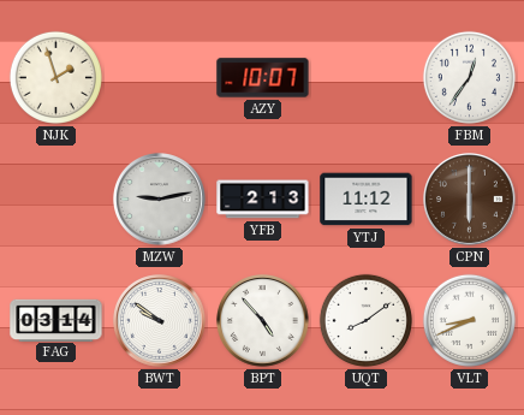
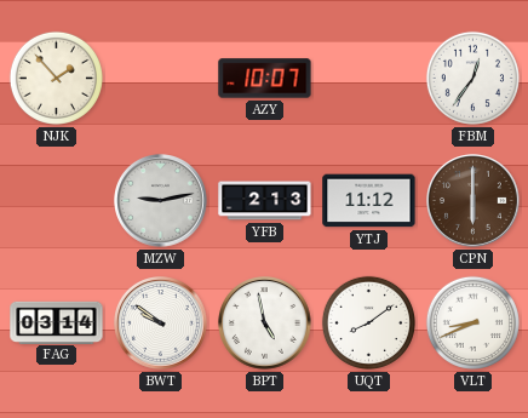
NJK: 1:57 -> 1:53
BPT: 4:53 -> 4:58
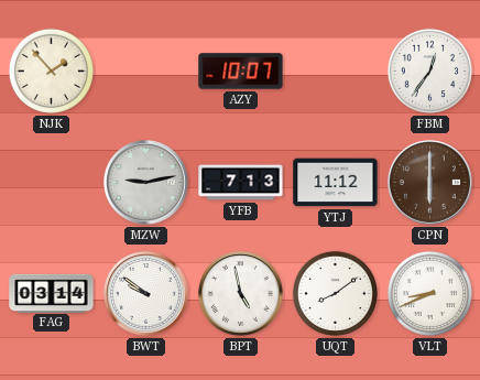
YFB: 2:13 -> 7:13
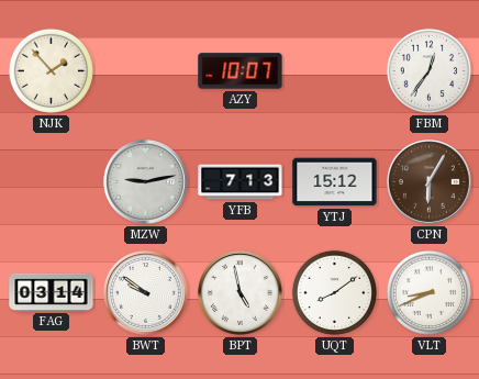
YTJ: 11:12 -> 15:12
CPN: 6:00 -> 6:05
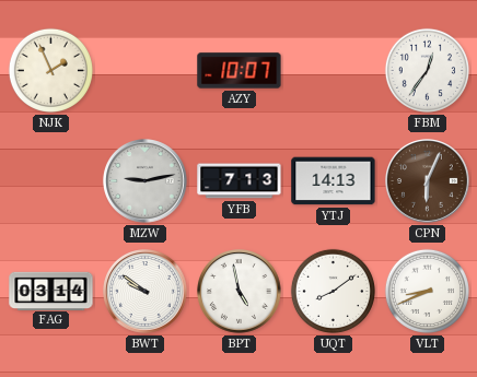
NJK: 1:53 -> 1:56
YTJ: 15:12 -> 14:13
CPN: 6:05 -> 6:04
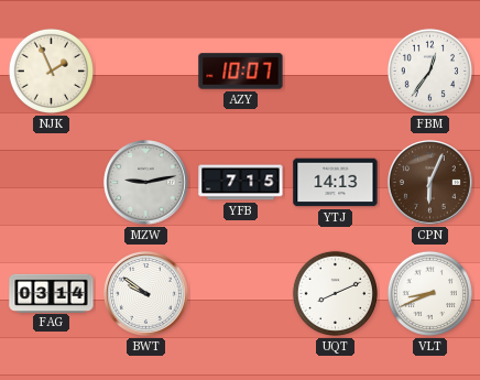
YFB: 7:13 -> 7:15
BPT: 4:58 -> none
UQT: 8:09 -> 8:11
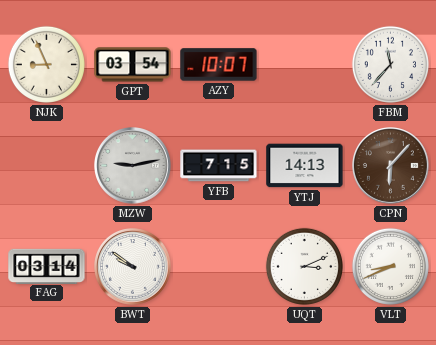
NJK: 1:56 -> 8:56
GPT: none -> 03:54
FBM: 12:36 -> 11:37
CPN: 6:04 -> 6:07
UQT: 8:11 -> 3:11
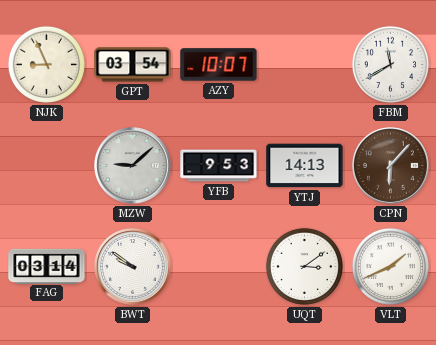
FBM: 11:37 -> 11:40
MZW: 9:13 -> 9:08
YFB: 7:15 -> 9:53
UQT: 3:11 -> 3:09
VLT: 8:41 -> 1:41
